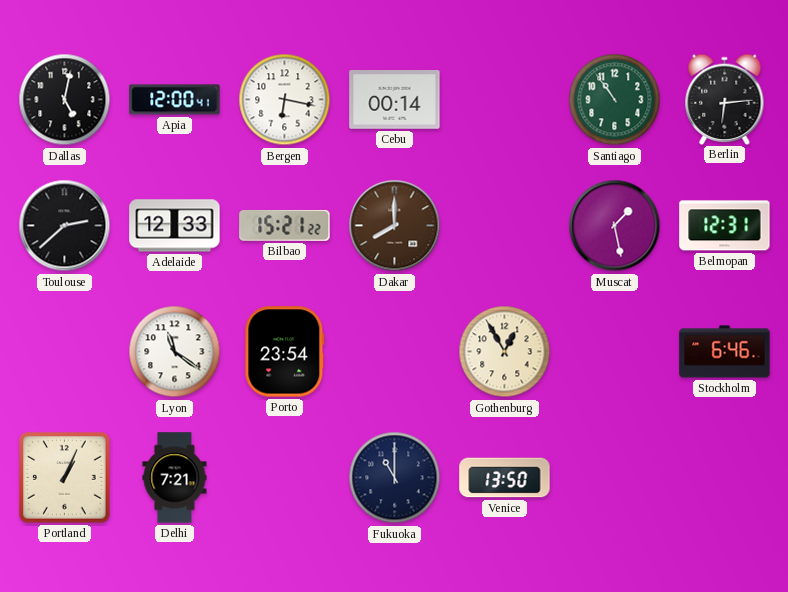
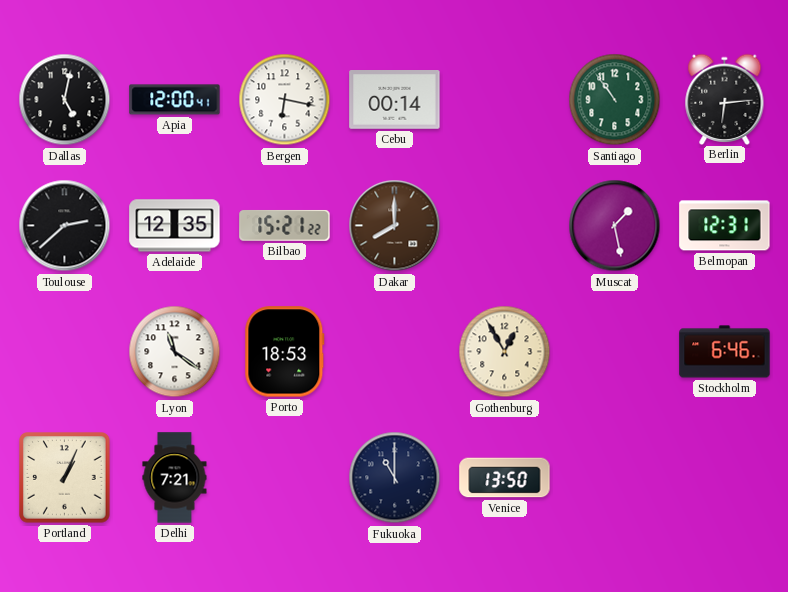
Adelaide: 12:33 -> 12:35
Porto: 23:54 -> 18:53
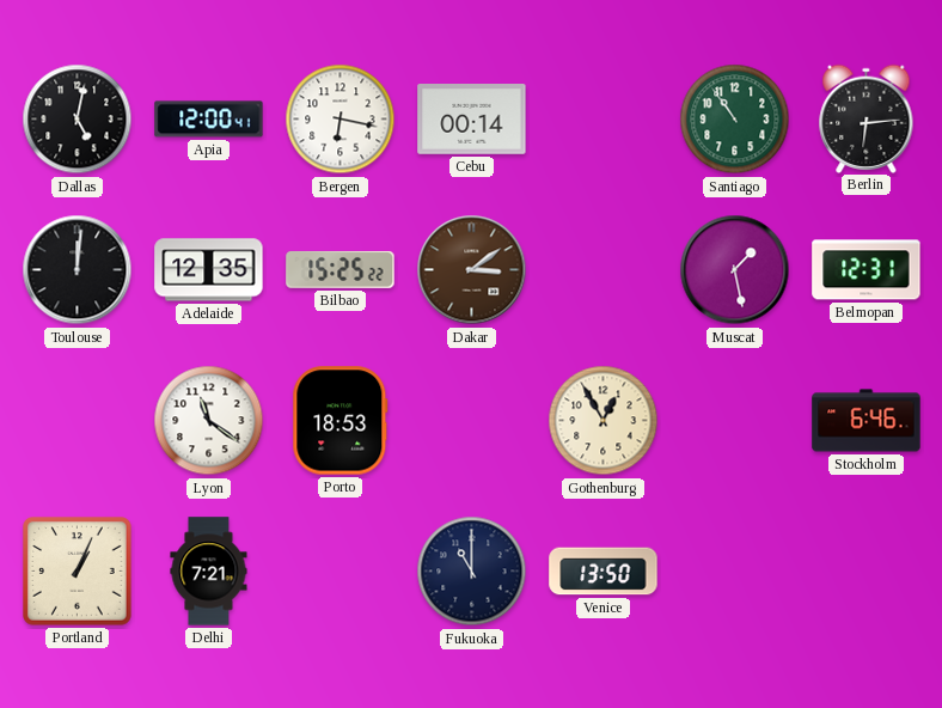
Toulouse: 2:38 -> 12:01
Bilbao: 15:21 -> 15:25
Dakar: 8:00 -> 3:09
